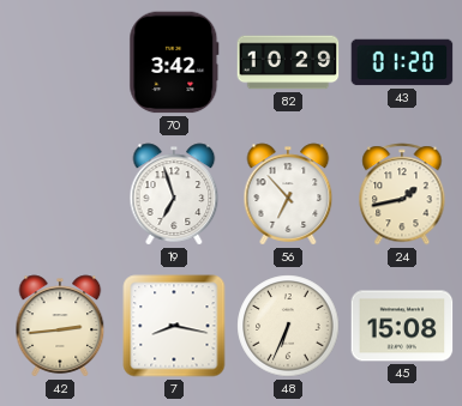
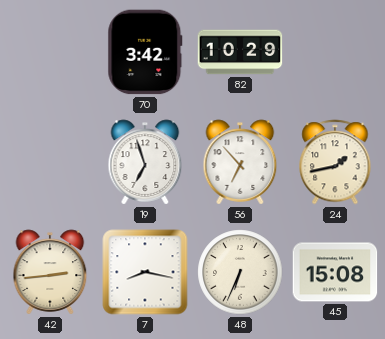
43: 01:20 -> none
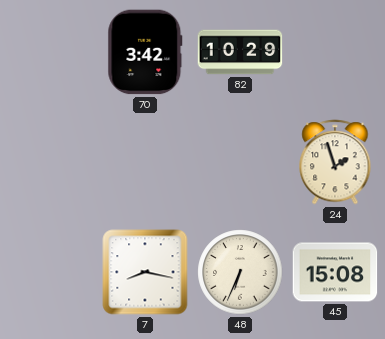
19: 6:57 -> none
56: 6:53 -> none
24: 1:43 -> 1:57
42: 2:44 -> none
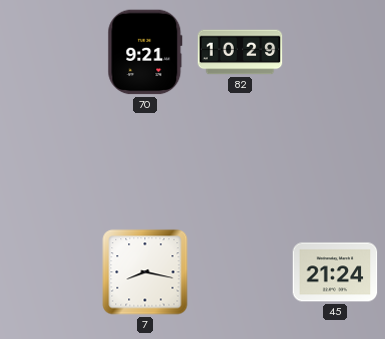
70: 3:42 -> 9:21
24: 1:57 -> none
48: 6:34 -> none
45: 15:08 -> 21:24
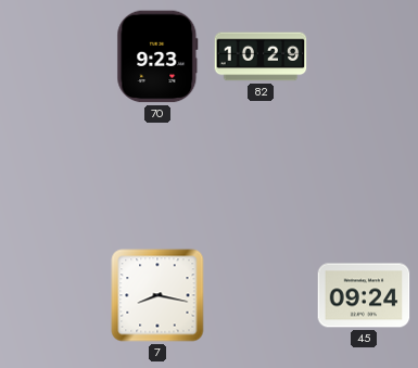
70: 9:21 -> 9:23
45: 21:24 -> 09:24
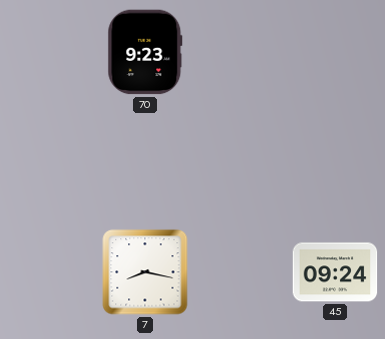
82: 10:29 -> none
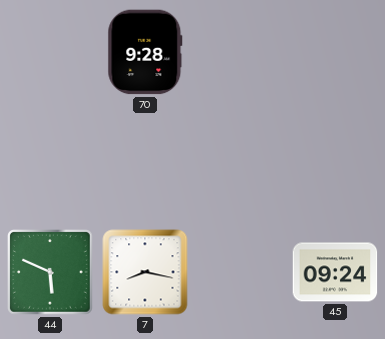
70: 9:23 -> 9:28
44: none -> 5:49
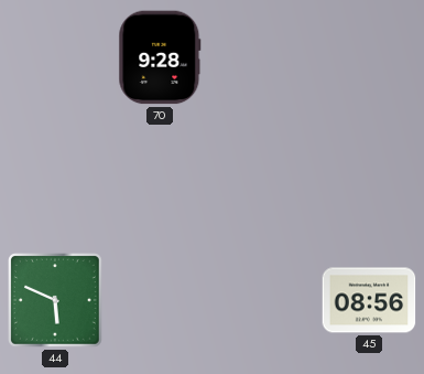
7: 8:17 -> none
45: 09:24 -> 08:56
